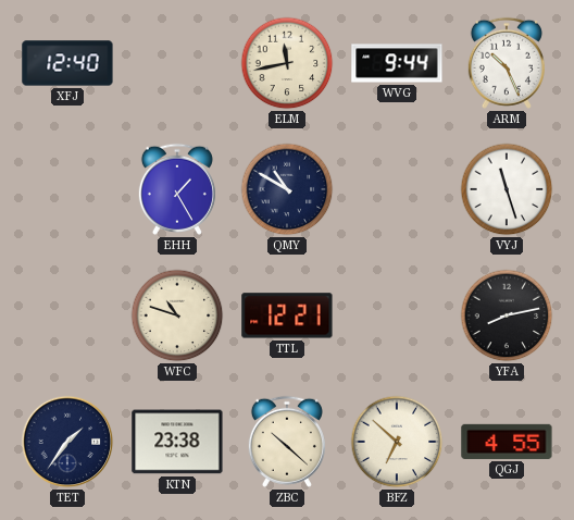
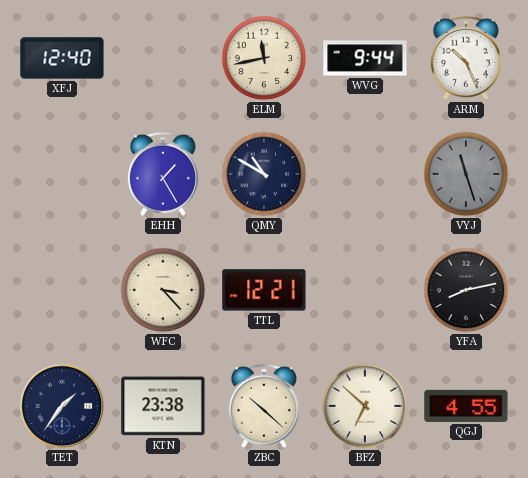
VYJ dial: white -> grey
WFC: 10:48 -> 3:23
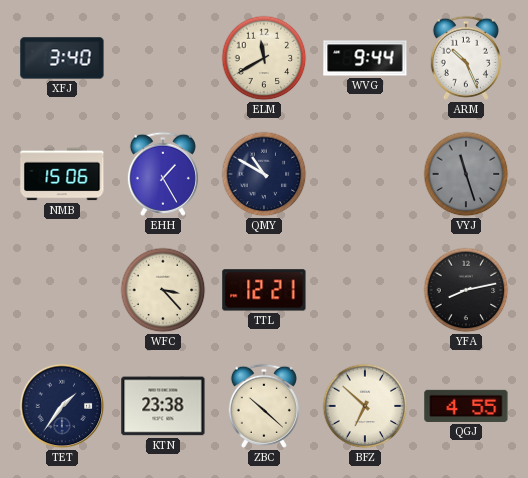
XFJ: 12:40 -> 3:40
ELM: 11:43 -> 11:40
NMB: none -> 15:06
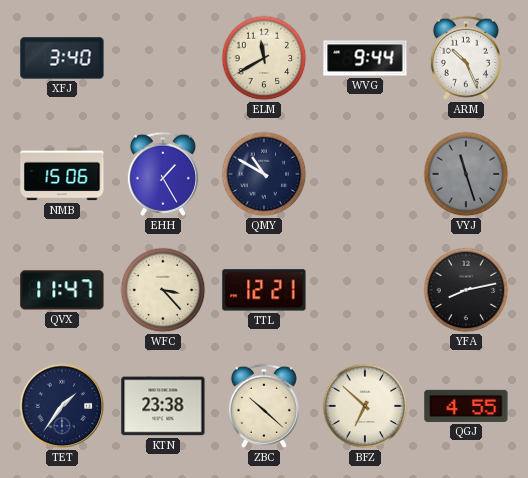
QVX: none -> 11:47
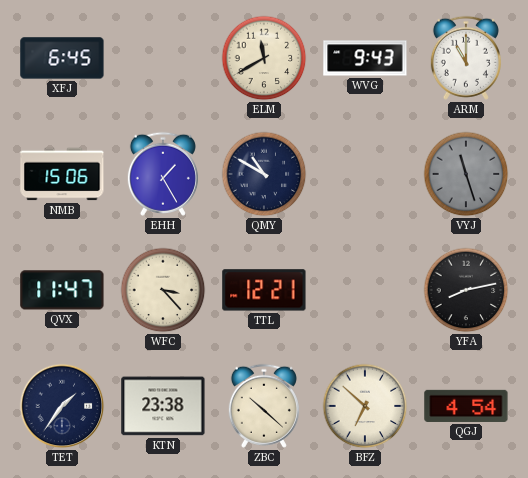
XFJ: 3:40 -> 6:45
WVG: 9:44 -> 9:43
ARM: 10:26 -> 11:00
QGJ: 4:55 -> 4:54
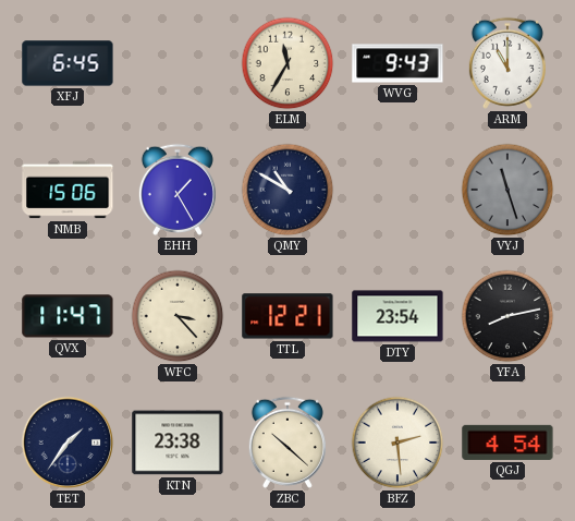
ELM: 11:40 -> 11:35
DTY: none -> 23:54
BFZ: 6:52 -> 2:29
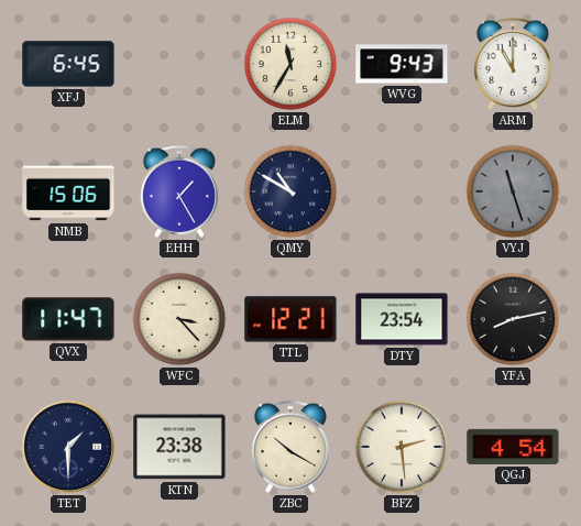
TET: 1:36 -> 1:30
ZBC: 10:22 -> 10:20
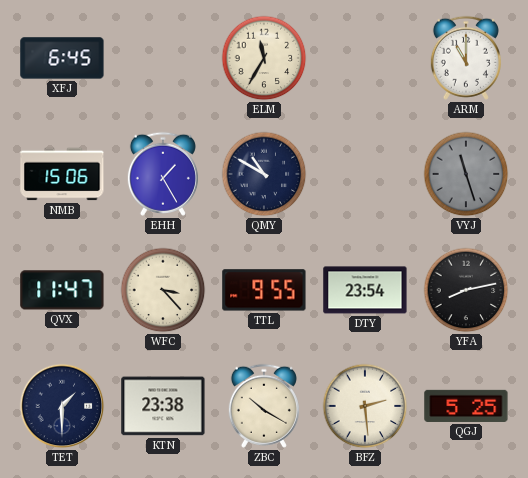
WVG: 9:43 -> none
TTL: 12:21 -> 9:55
QGJ: 4:54 -> 5:25
